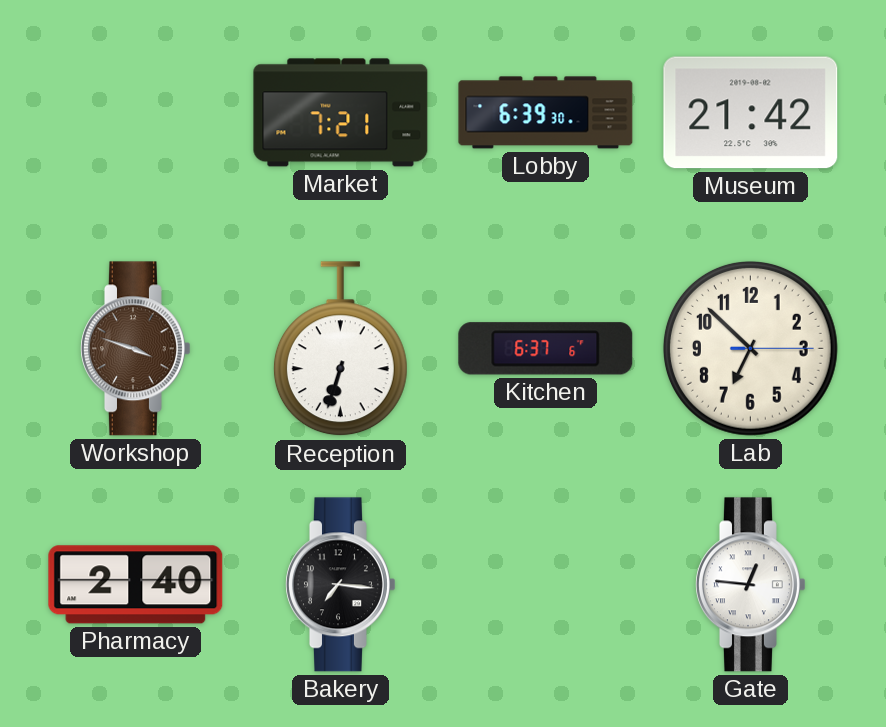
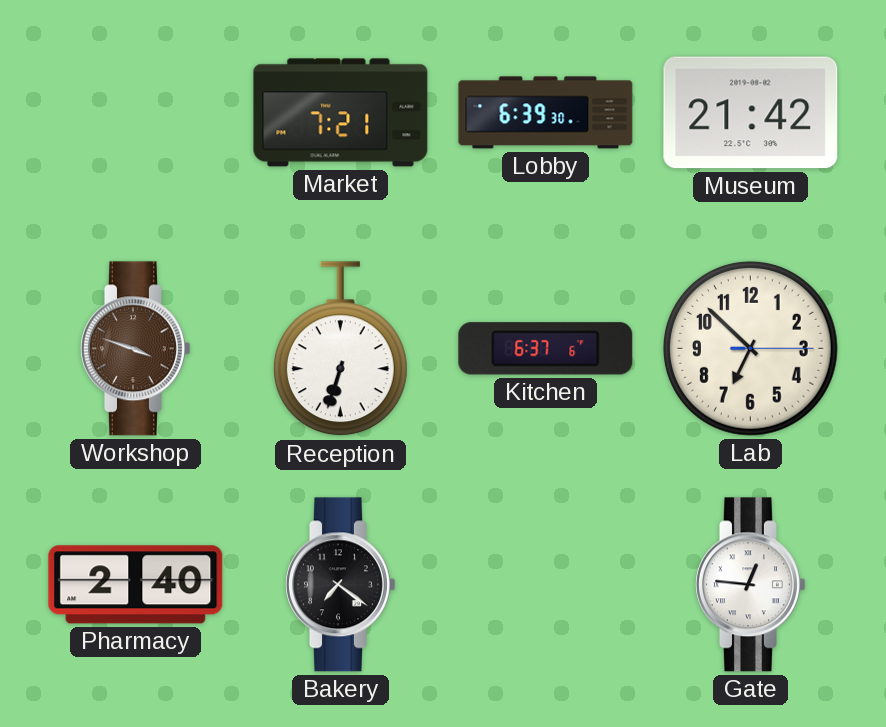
Bakery: 7:16 -> 7:21
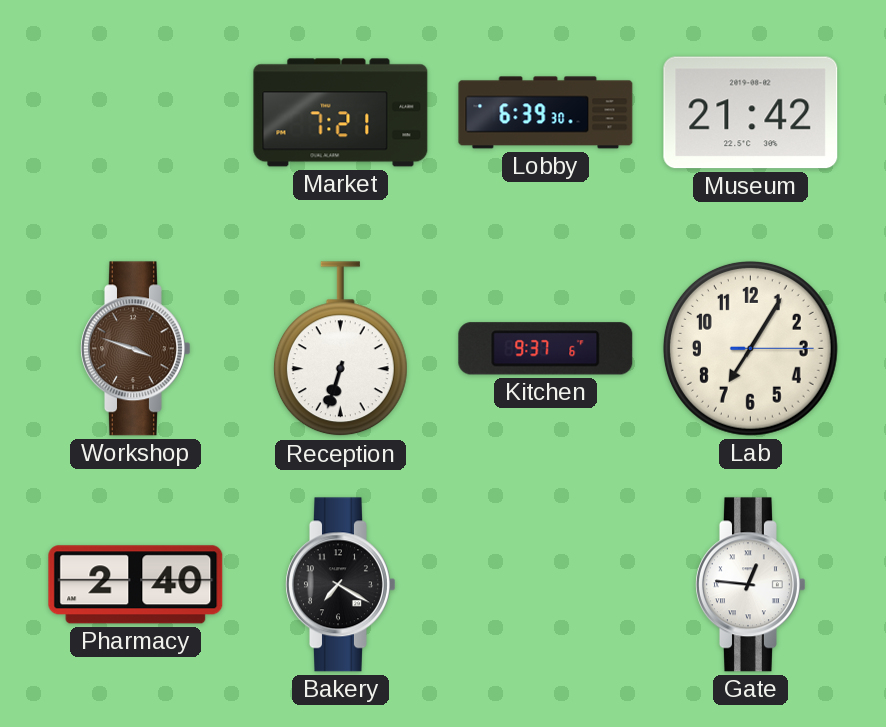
Kitchen: 6:37 -> 9:37
Lab: 6:52 -> 7:05
Bakery: 7:21 -> 7:20
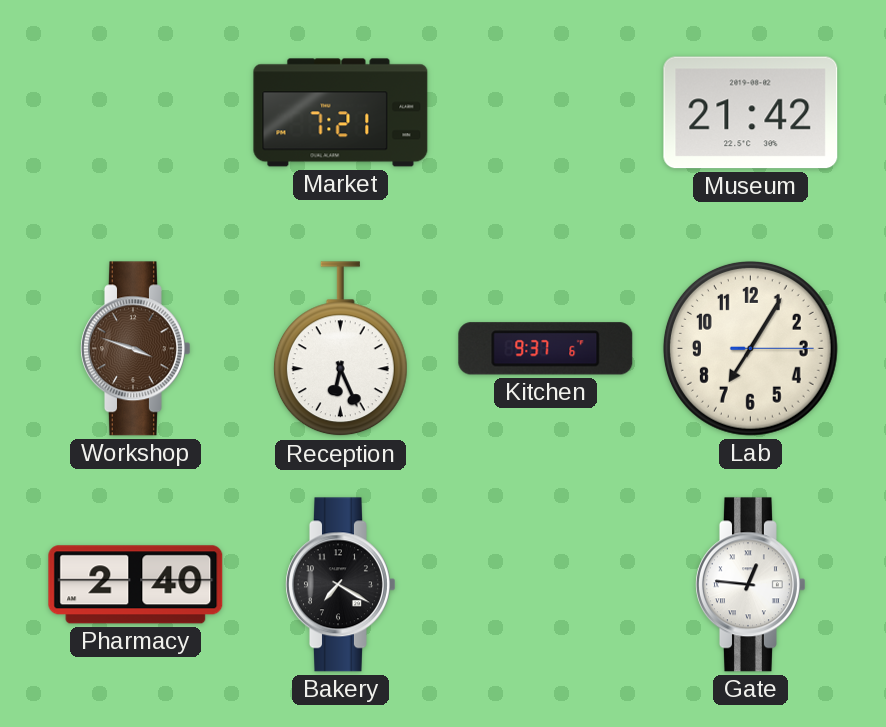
Lobby: 6:39 -> none
Reception: 6:33 -> 6:26
